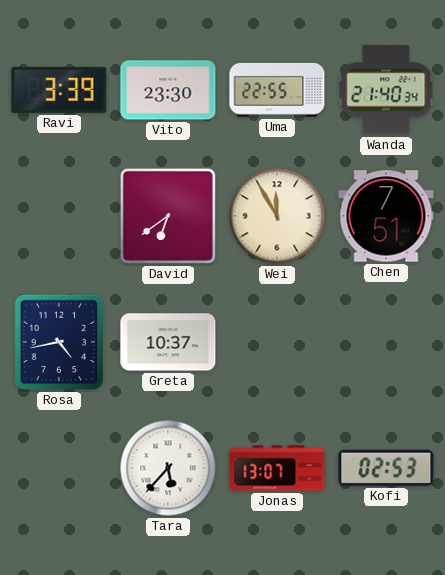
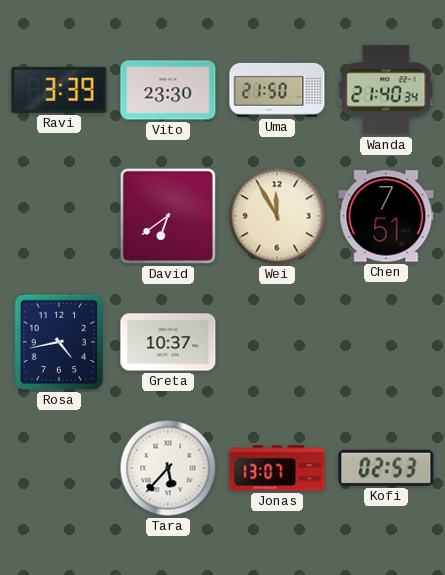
Uma: 22:55 -> 21:50
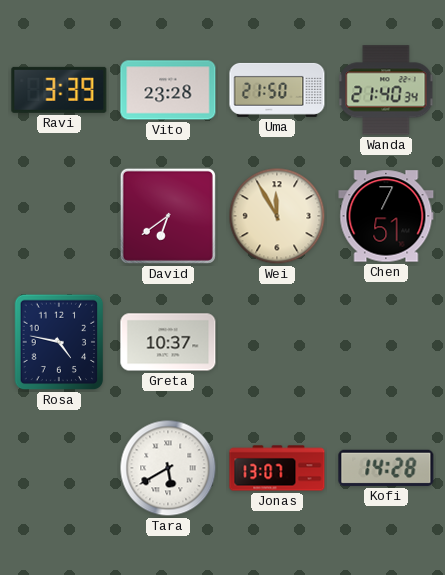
Vito: 23:30 -> 23:28
Rosa: 4:43 -> 4:47
Tara: 5:37 -> 5:40
Kofi: 02:53 -> 14:28
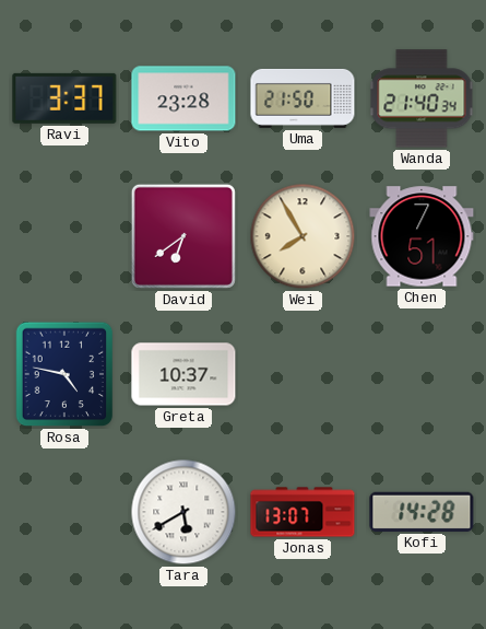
Ravi: 3:39 -> 3:37
Wei: 11:55 -> 7:55
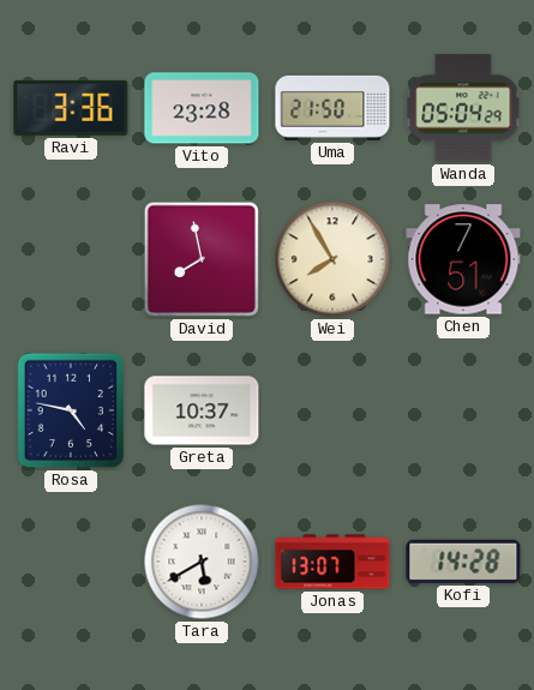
Ravi: 3:37 -> 3:36
Wanda: 21:40 -> 05:04
David: 6:39 -> 7:58
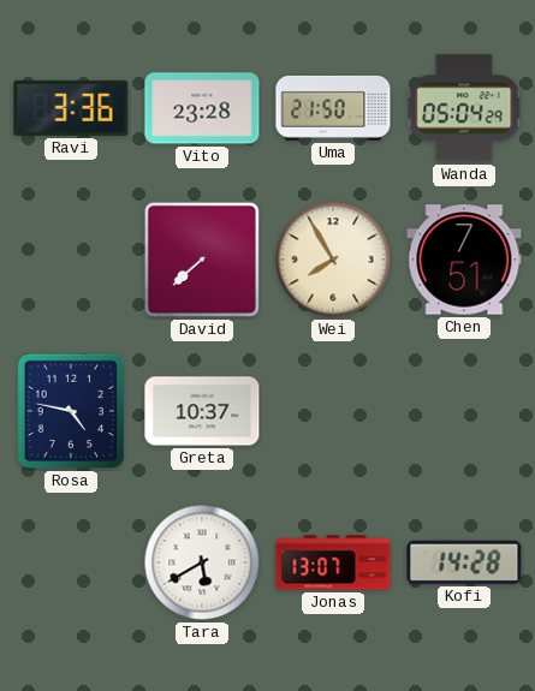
David: 7:58 -> 7:38
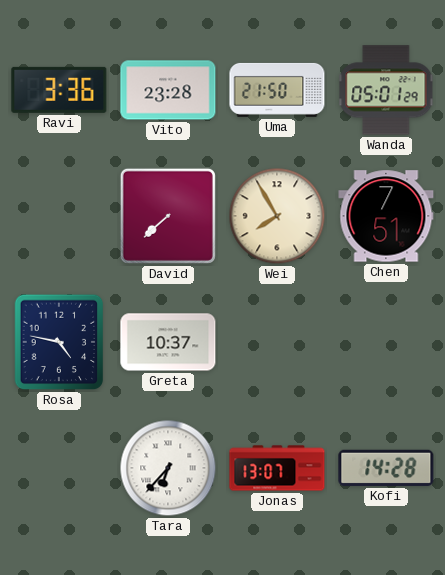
Wanda: 05:04 -> 05:01
Tara: 5:40 -> 6:37
